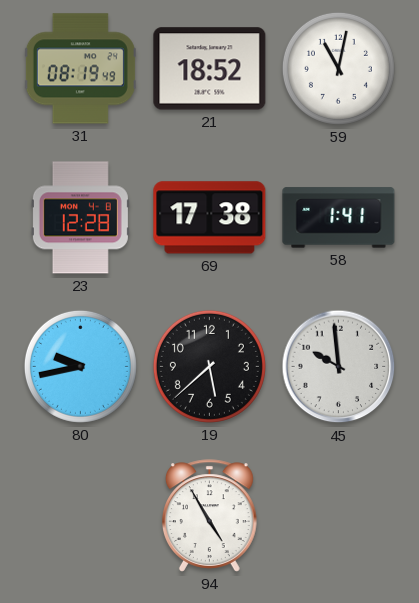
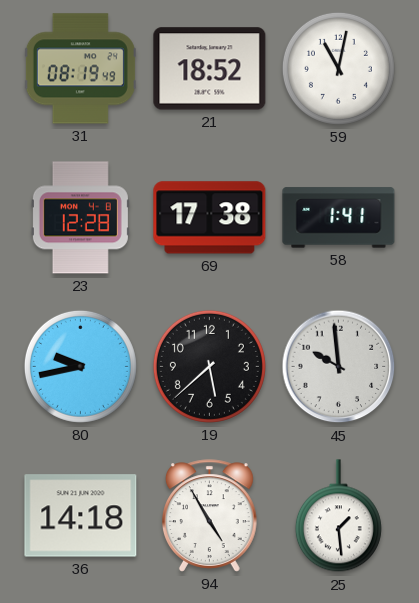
36: none -> 14:18
25: none -> 1:29
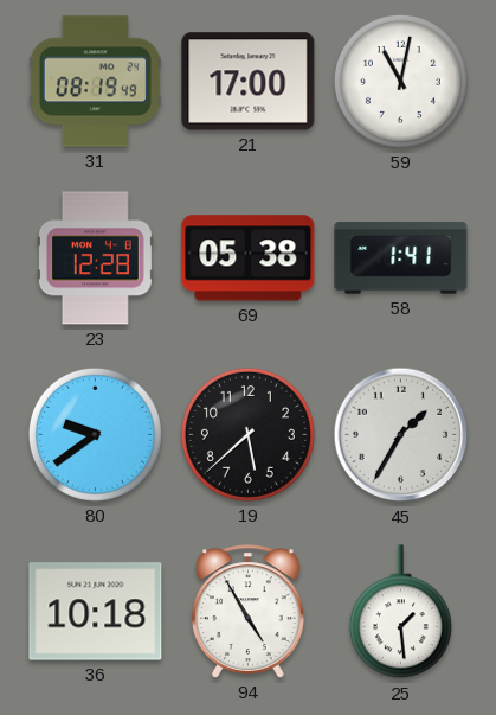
21: 18:52 -> 17:00
69: 17:38 -> 05:38
80: 9:43 -> 9:39
45: 9:59 -> 1:35
36: 14:18 -> 10:18
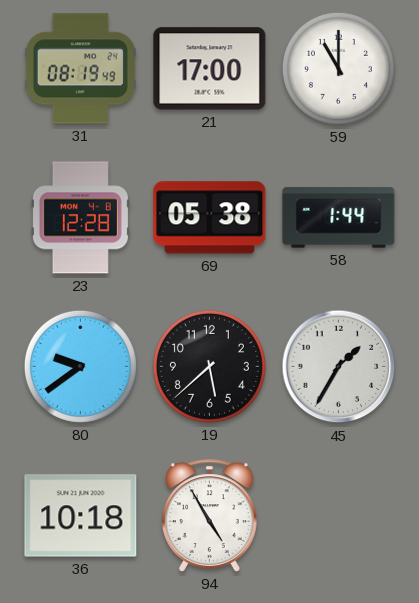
59: 11:02 -> 11:00
58: 1:41 -> 1:44
25: 1:29 -> none
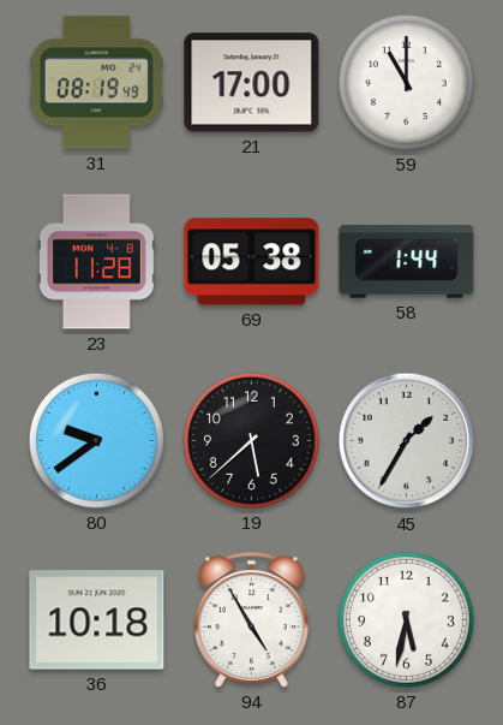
23: 12:28 -> 11:28
87: none -> 5:32
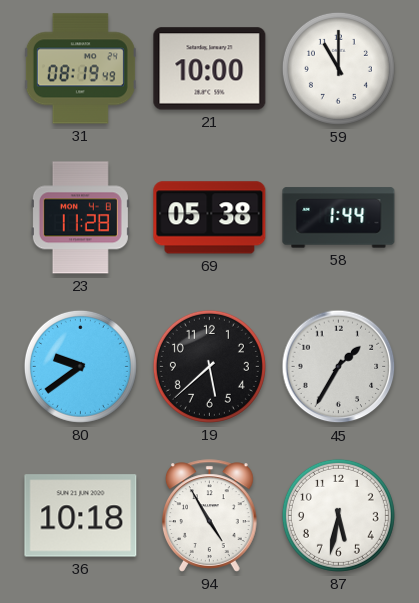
21: 17:00 -> 10:00
